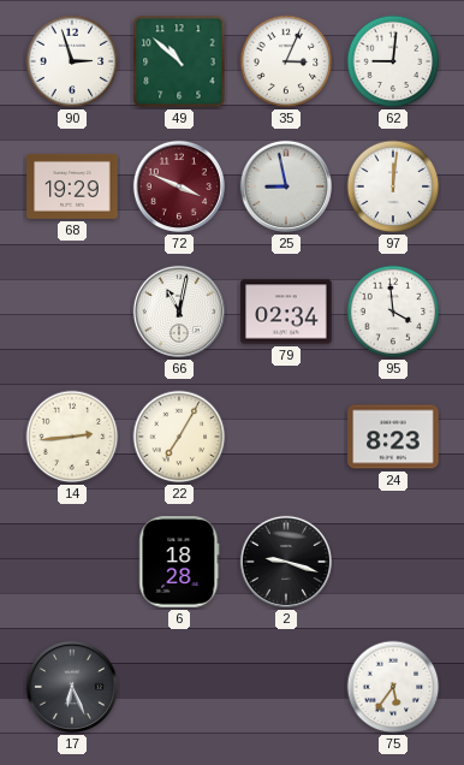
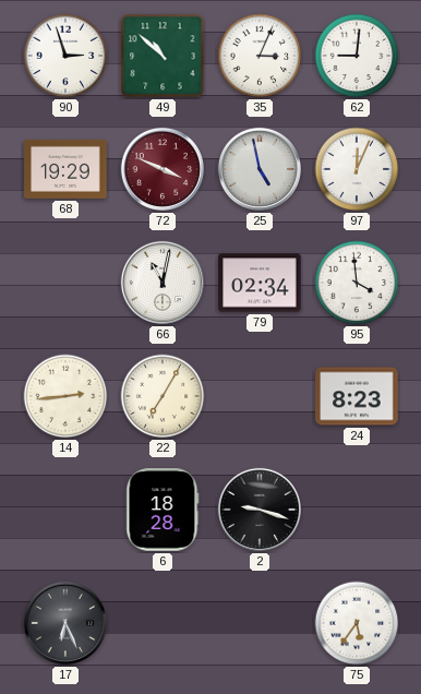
25: 8:58 -> 4:58
97: 12:01 -> 12:04
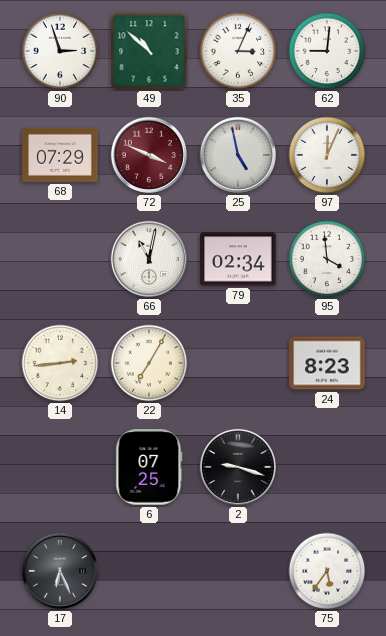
68: 19:29 -> 07:29
6: 18:28 -> 07:25
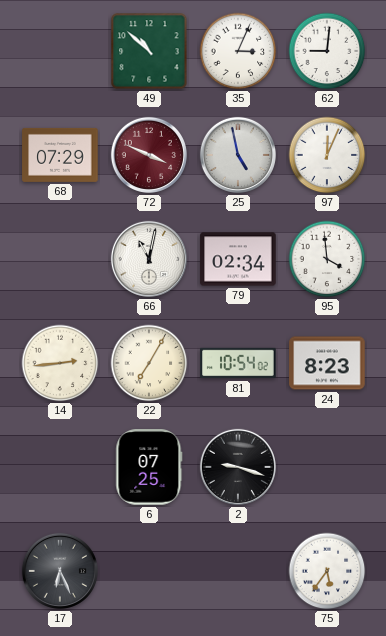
90: 2:57 -> none
81: none -> 10:54
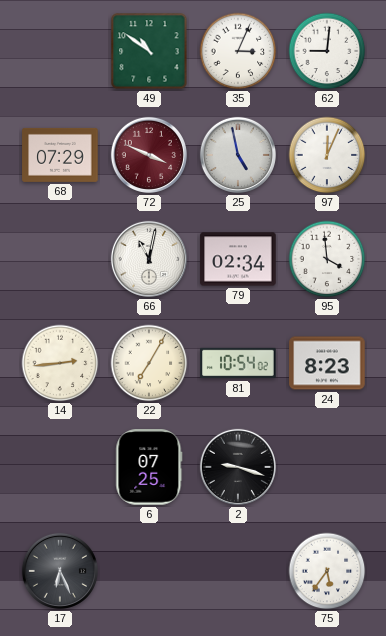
49: 10:52 -> 10:51
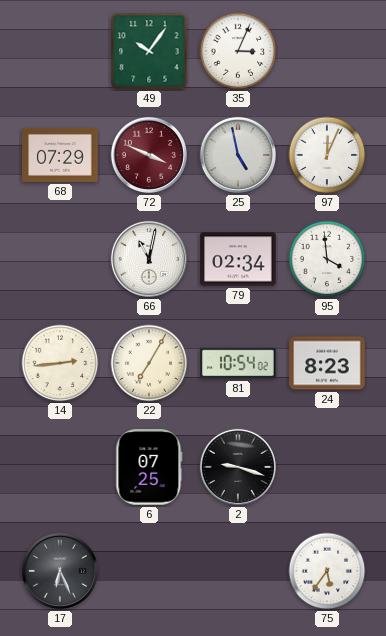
49: 10:51 -> 10:06
62: 9:01 -> none
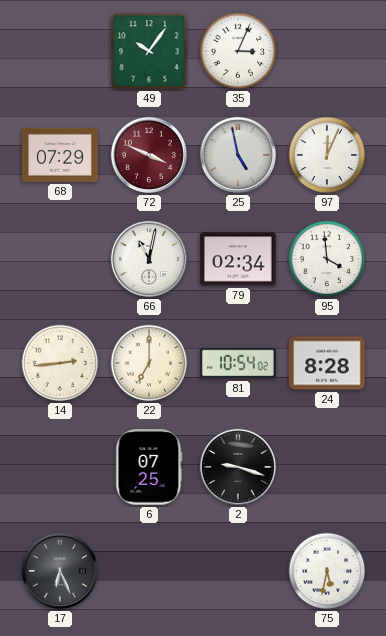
22: 7:05 -> 7:00
24: 8:23 -> 8:28
75: 5:36 -> 5:32
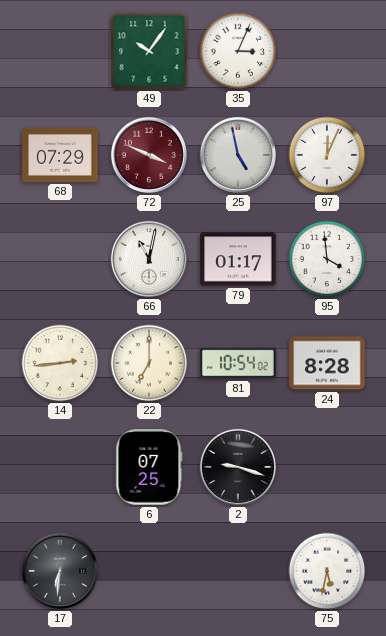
79: 02:34 -> 01:17
17: 6:26 -> 6:31
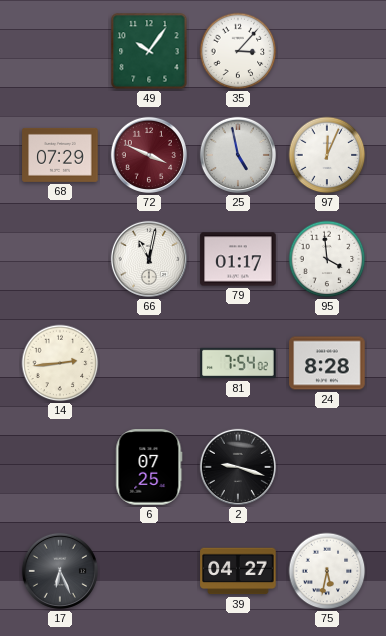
35: 3:04 -> 3:07
22: 7:00 -> none
81: 10:54 -> 7:54
17: 6:31 -> 6:26
39: none -> 04:27
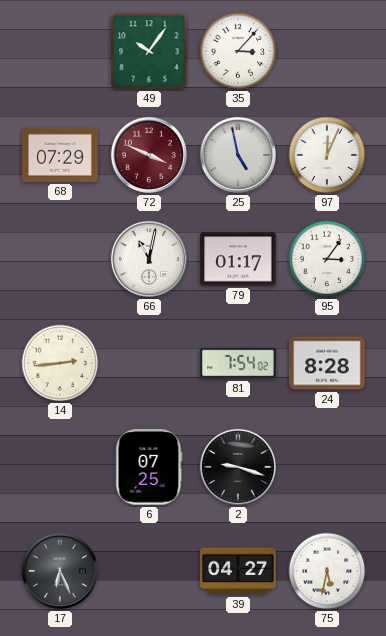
95: 3:59 -> 3:06
